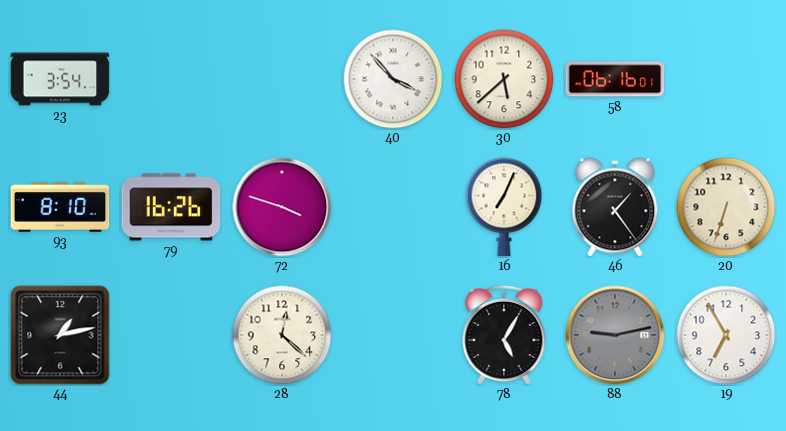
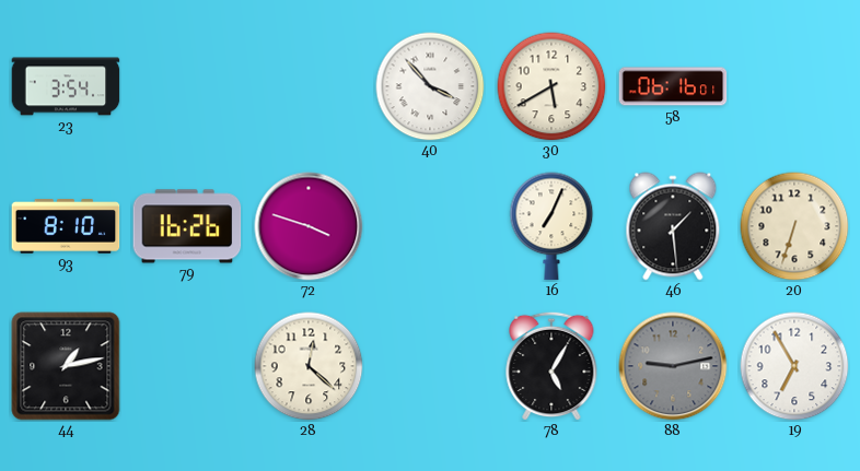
30: 5:38 -> 5:40
46: 1:24 -> 1:29
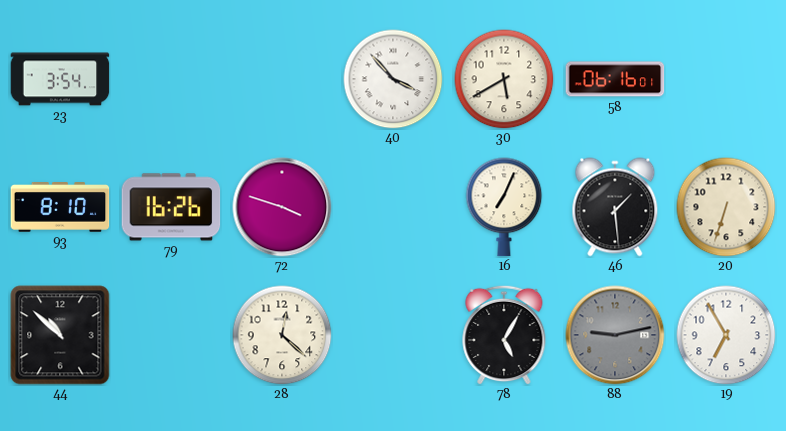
44: 1:13 -> 10:52
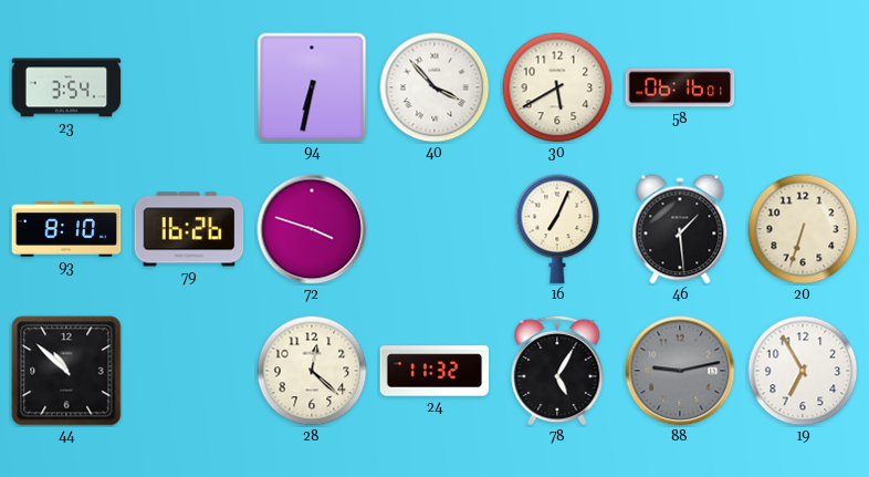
94: none -> 6:32
24: none -> 11:32
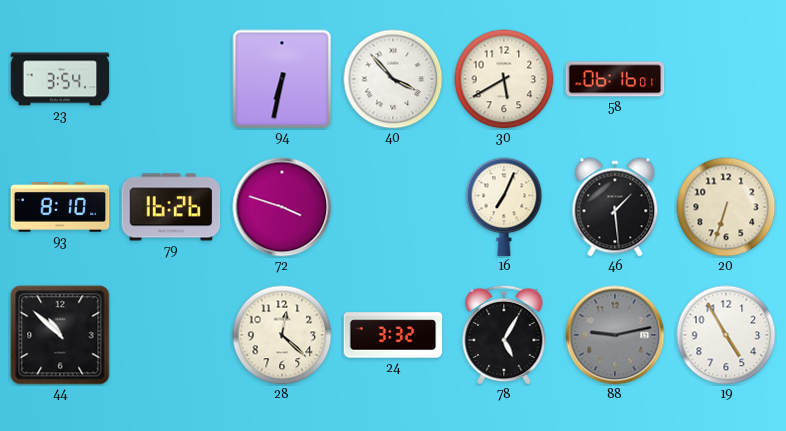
24: 11:32 -> 3:32
19: 6:55 -> 4:55
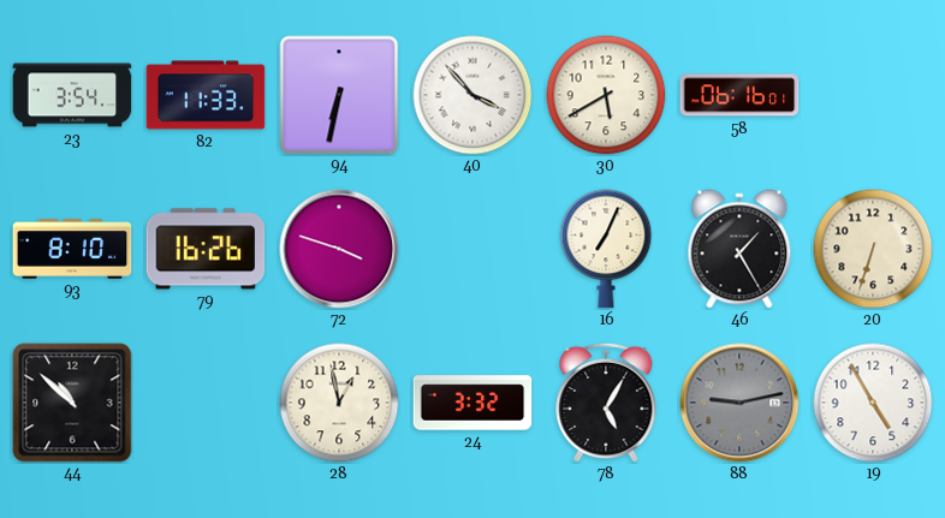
82: none -> 11:33
46: 1:29 -> 1:25
28: 12:22 -> 12:58
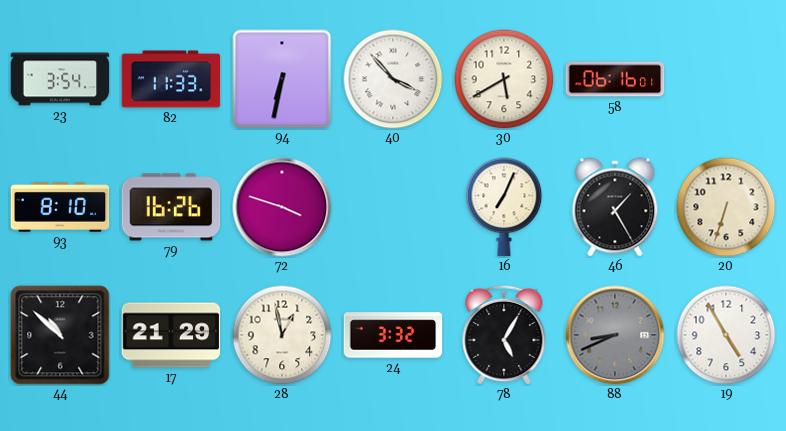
17: none -> 21:29
88: 9:13 -> 8:41
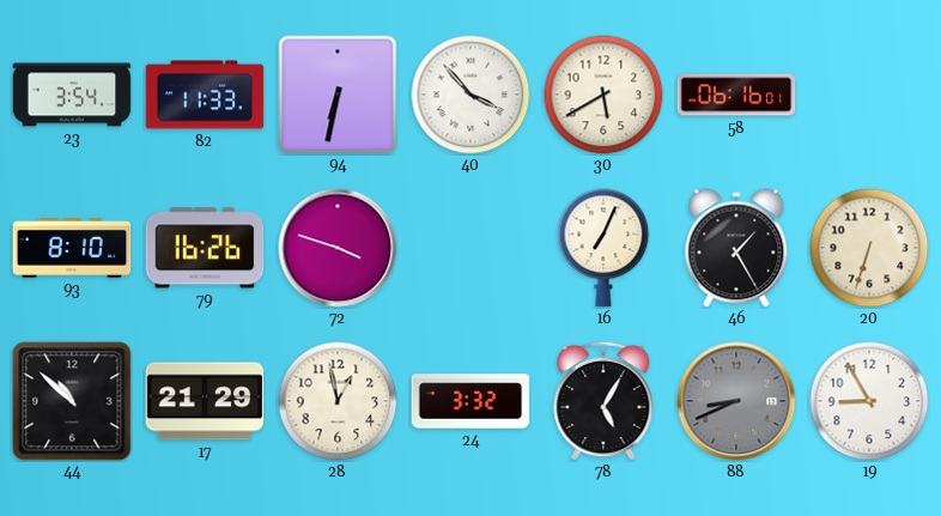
19: 4:55 -> 8:55
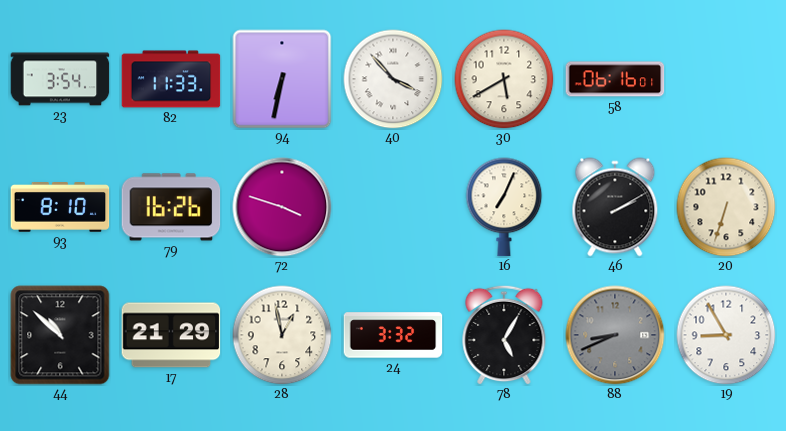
46: 1:25 -> 2:10
